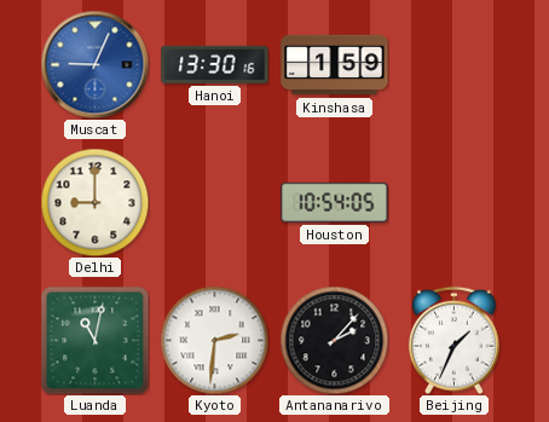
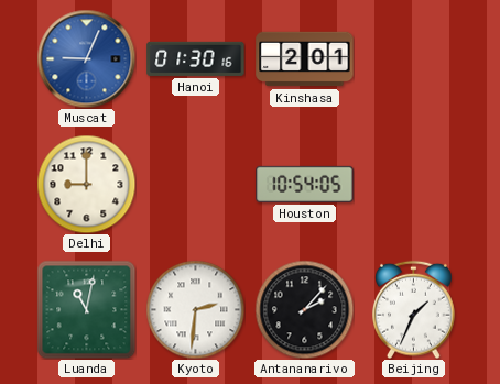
Hanoi: 13:30 -> 01:30
Kinshasa: 1:59 -> 2:01
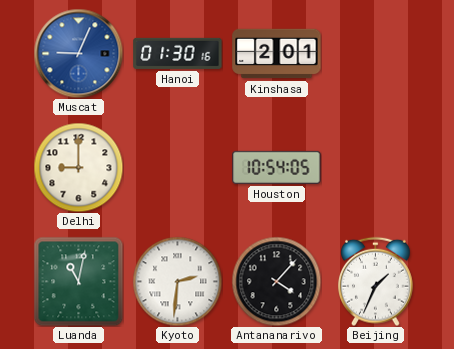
Antananarivo: 2:07 -> 4:07
